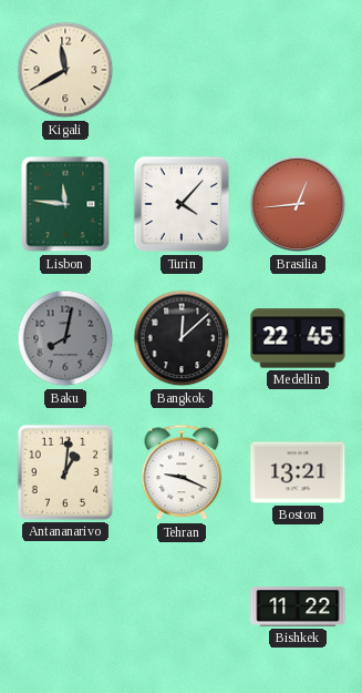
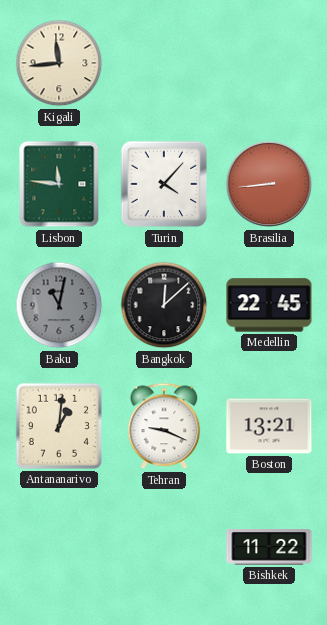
Kigali: 11:40 -> 11:44
Brasilia: 12:44 -> 8:44
Baku: 8:02 -> 11:02
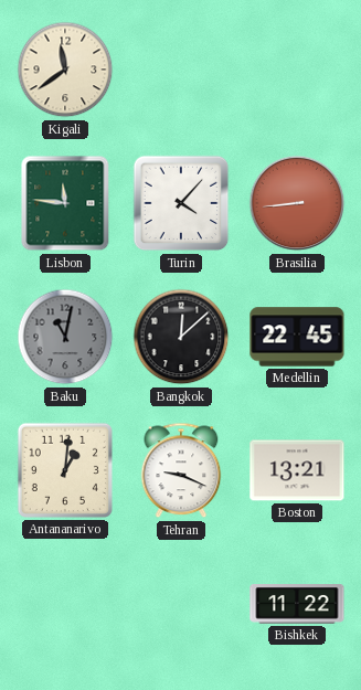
Kigali: 11:44 -> 11:39
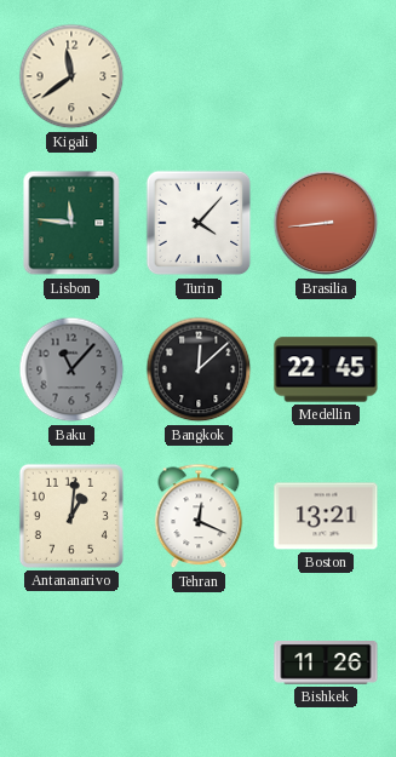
Baku: 11:02 -> 11:07
Tehran: 9:19 -> 12:19
Bishkek: 11:22 -> 11:26
